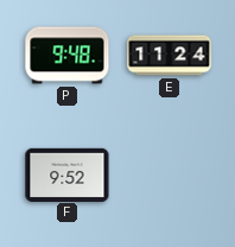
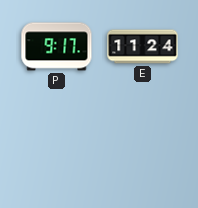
P: 9:48 -> 9:17
F: 9:52 -> none
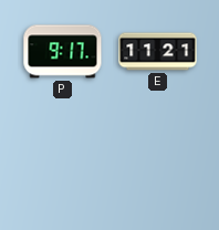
E: 11:24 -> 11:21
